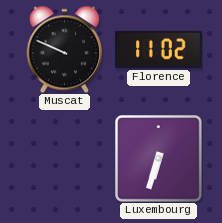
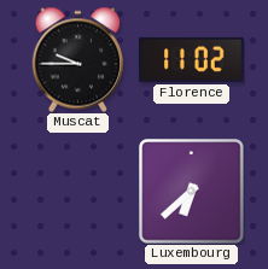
Muscat: 9:49 -> 9:45
Luxembourg: 6:33 -> 6:38
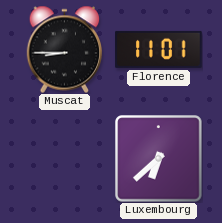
Muscat: 9:45 -> 8:45
Florence: 11:02 -> 11:01
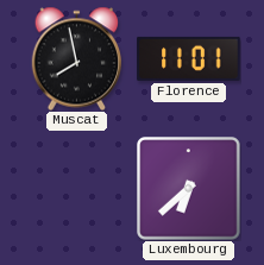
Muscat: 8:45 -> 7:58
